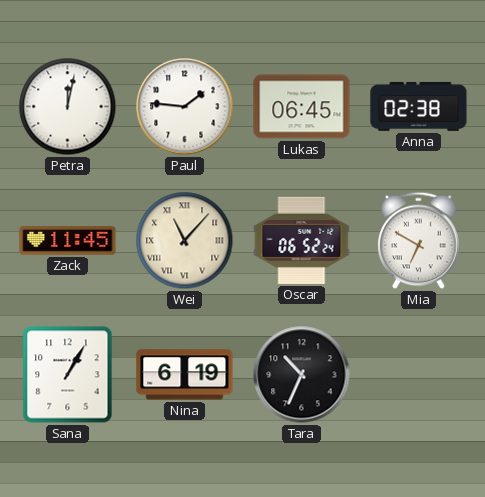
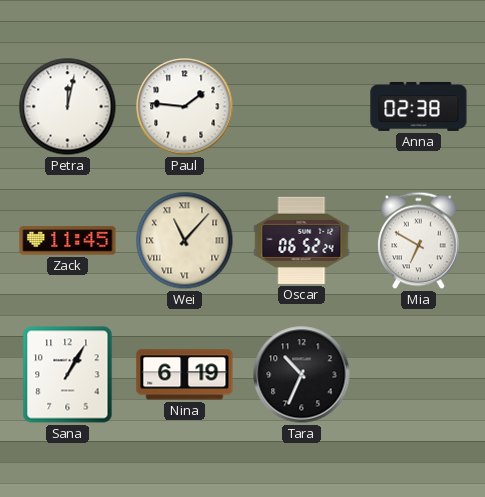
Lukas: 06:45 -> none
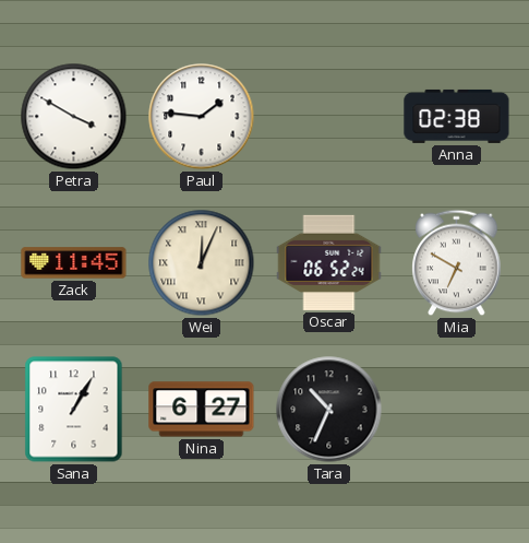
Petra: 12:02 -> 3:50
Wei: 11:07 -> 12:04
Nina: 6:19 -> 6:27
